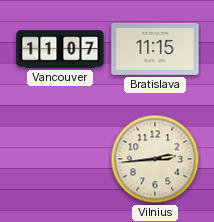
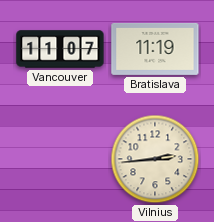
Bratislava: 11:15 -> 11:19
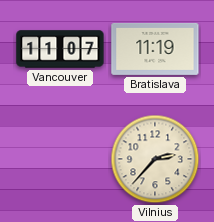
Vilnius: 2:44 -> 2:37
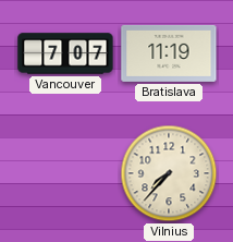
Vancouver: 11:07 -> 7:07
Vilnius: 2:37 -> 7:37
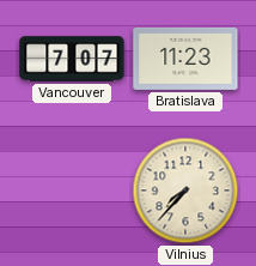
Bratislava: 11:19 -> 11:23
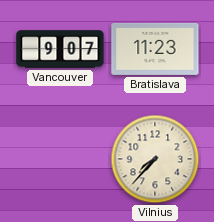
Vancouver: 7:07 -> 9:07
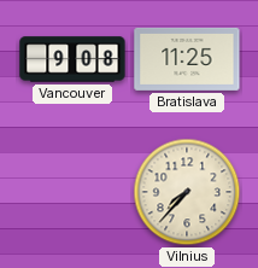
Vancouver: 9:07 -> 9:08
Bratislava: 11:23 -> 11:25
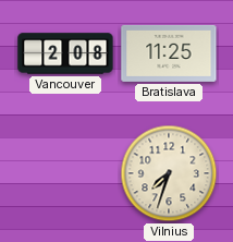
Vancouver: 9:08 -> 2:08
Vilnius: 7:37 -> 7:33
